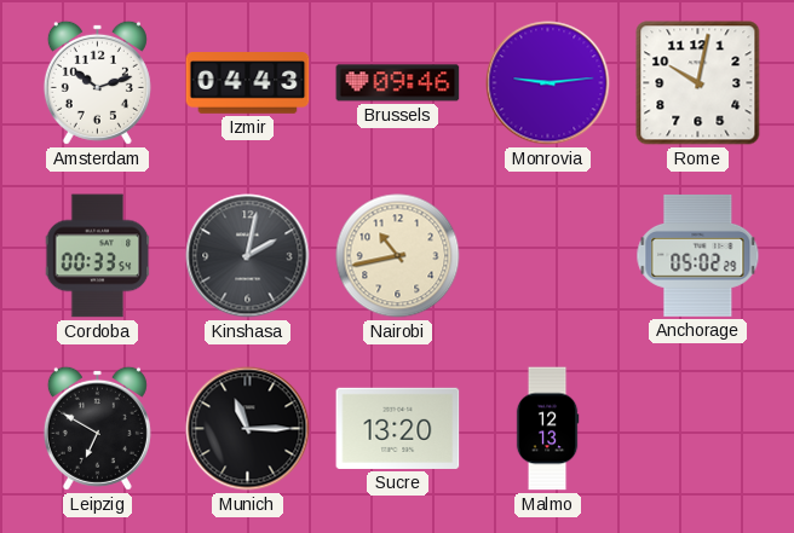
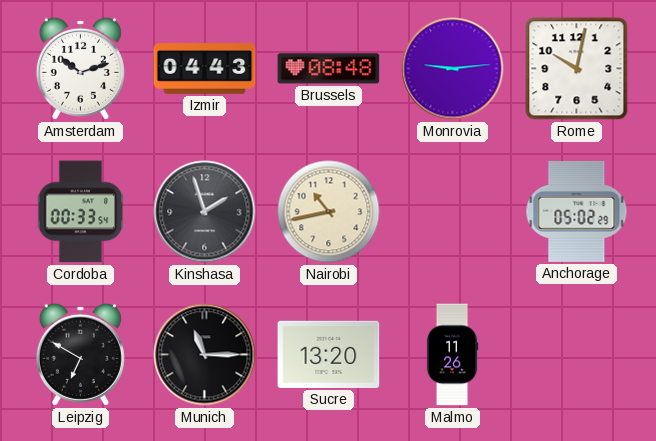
Brussels: 09:46 -> 08:48
Kinshasa: 2:02 -> 1:57
Malmo: 12:13 -> 11:26
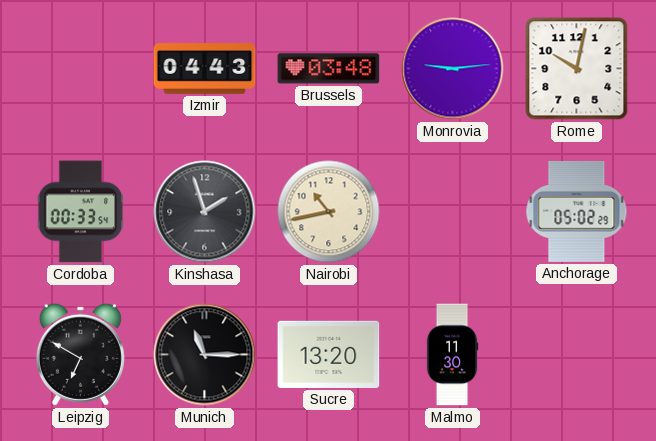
Amsterdam: 10:12 -> none
Brussels: 08:48 -> 03:48
Malmo: 11:26 -> 11:30
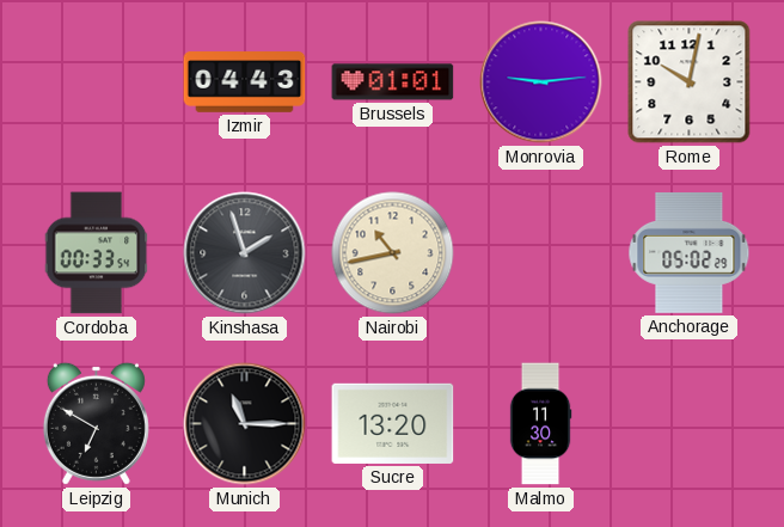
Brussels: 03:48 -> 01:01
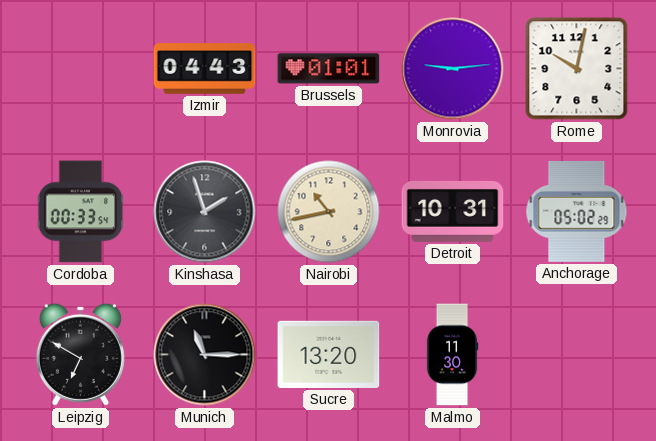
Detroit: none -> 10:31
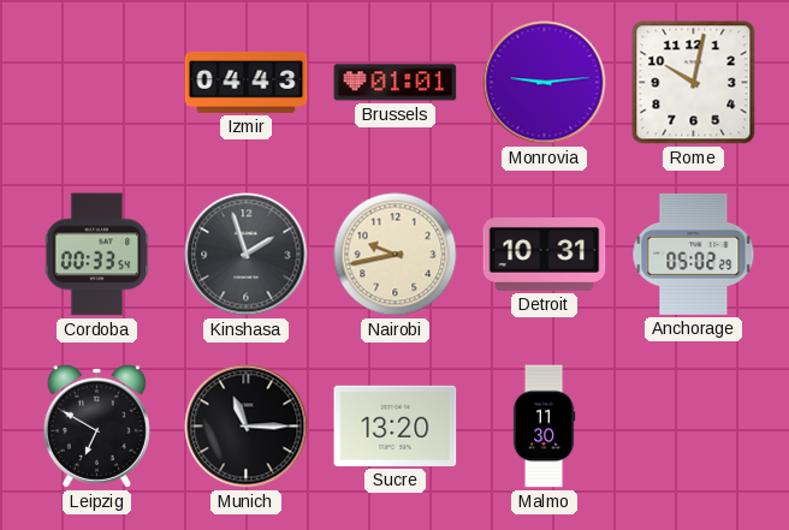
Nairobi: 10:43 -> 9:43
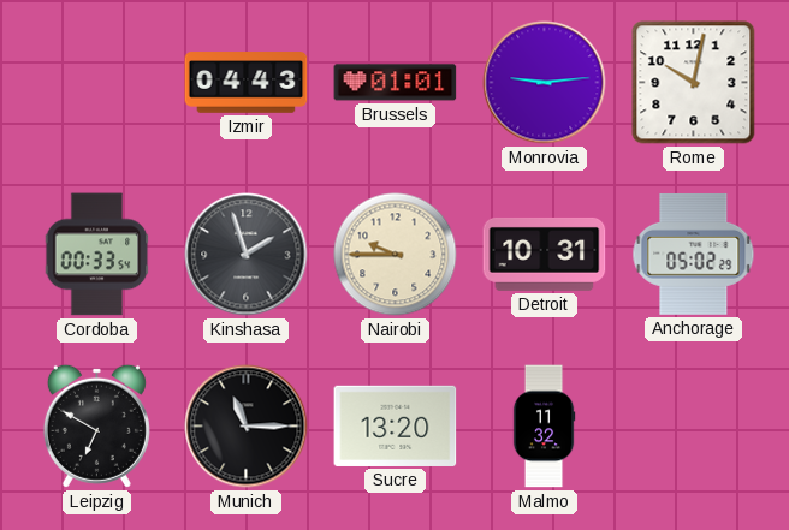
Nairobi: 9:43 -> 9:45
Malmo: 11:30 -> 11:32
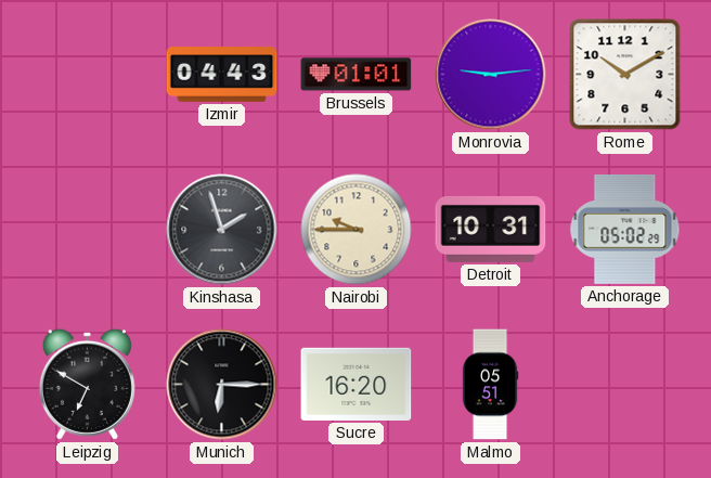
Rome: 10:02 -> 10:10
Cordoba: 00:33 -> none
Munich: 11:15 -> 6:15
Sucre: 13:20 -> 16:20
Malmo: 11:32 -> 05:51
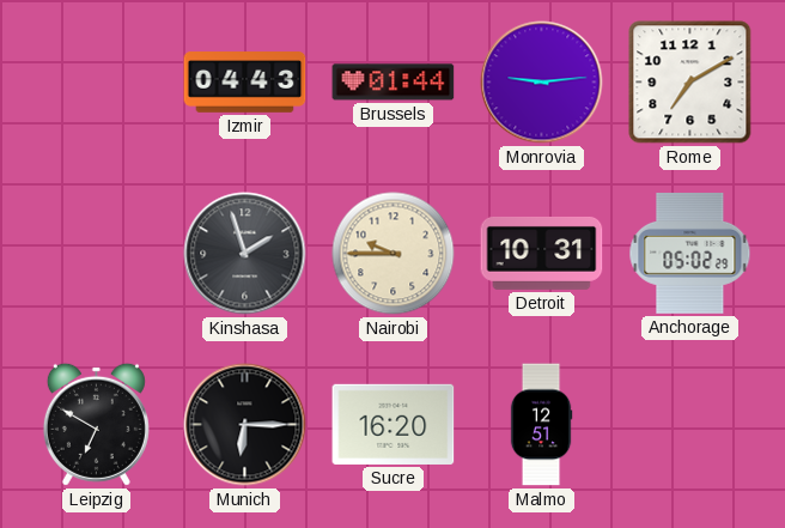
Brussels: 01:01 -> 01:44
Rome: 10:10 -> 7:10
Malmo: 05:51 -> 12:51
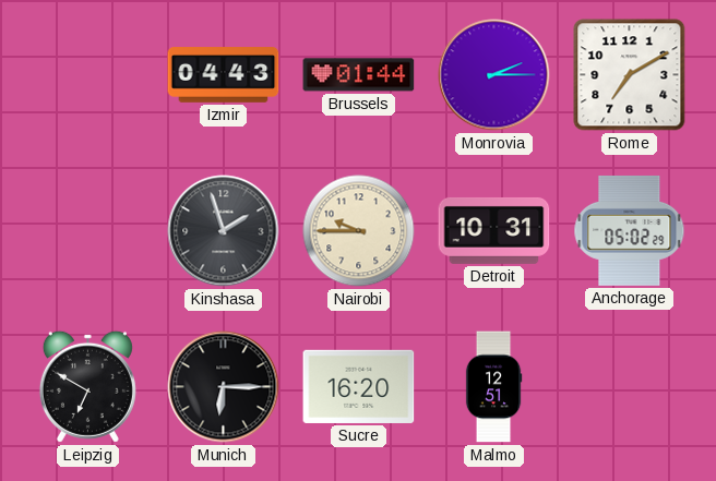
Monrovia: 9:14 -> 2:15
